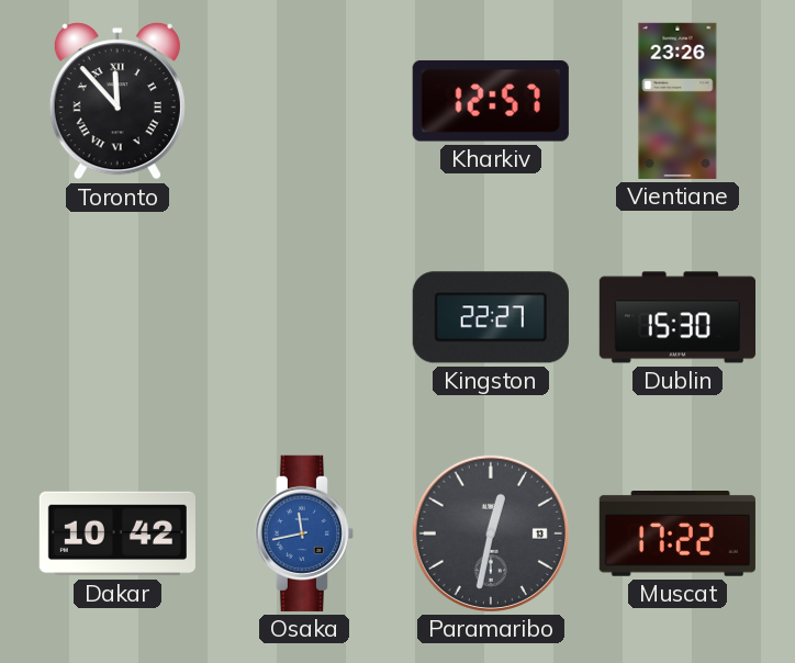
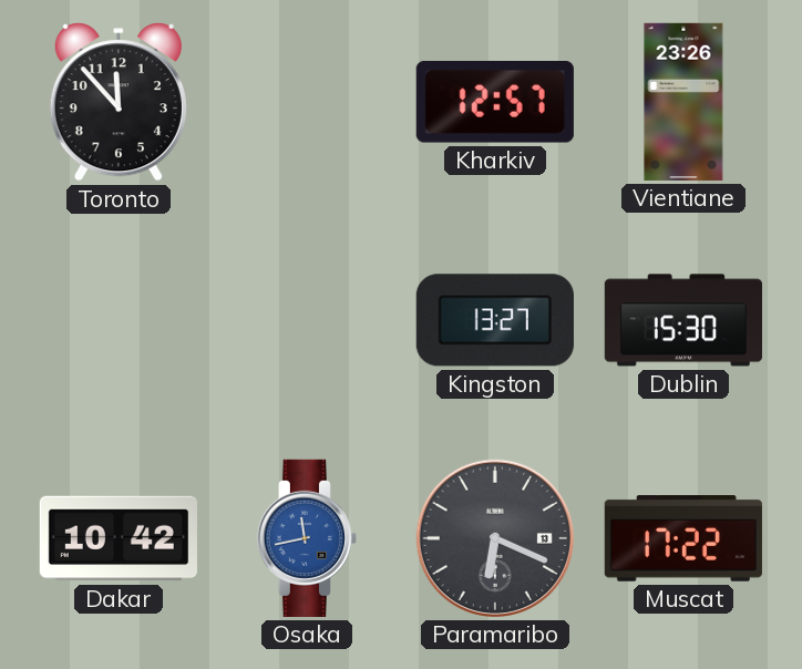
Toronto numerals: Roman -> Arabic
Kingston: 22:27 -> 13:27
Paramaribo: 12:32 -> 6:19
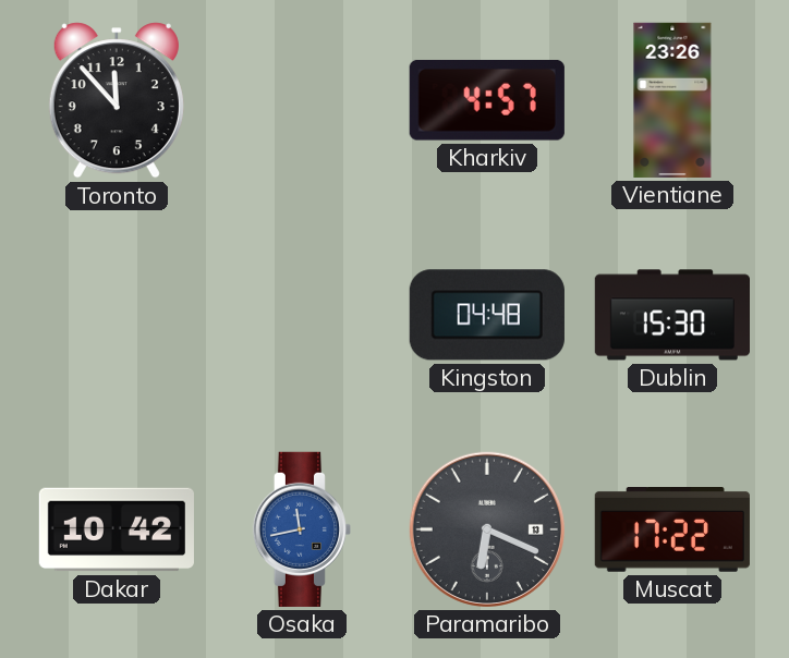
Kharkiv: 12:57 -> 4:57
Kingston: 13:27 -> 04:48
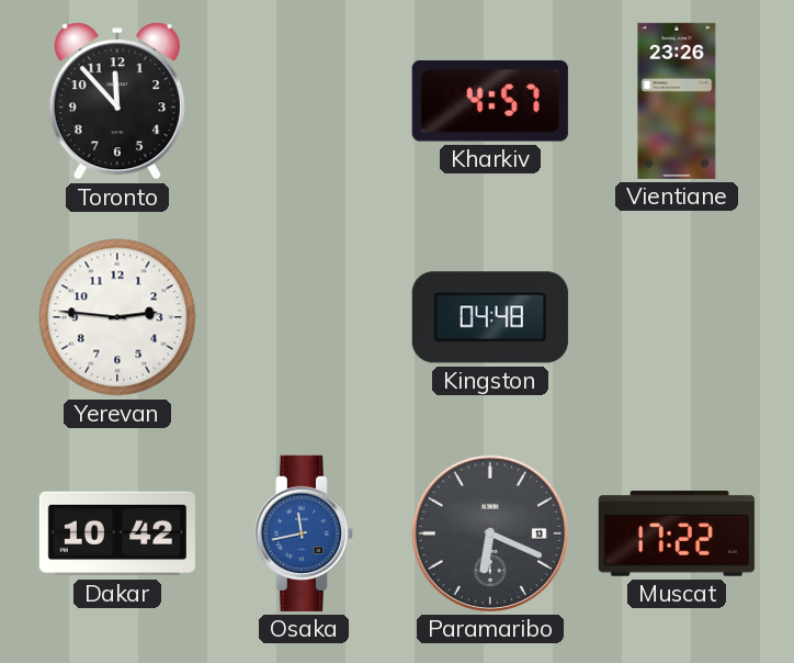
Yerevan: none -> 2:46
Dublin: 15:30 -> none
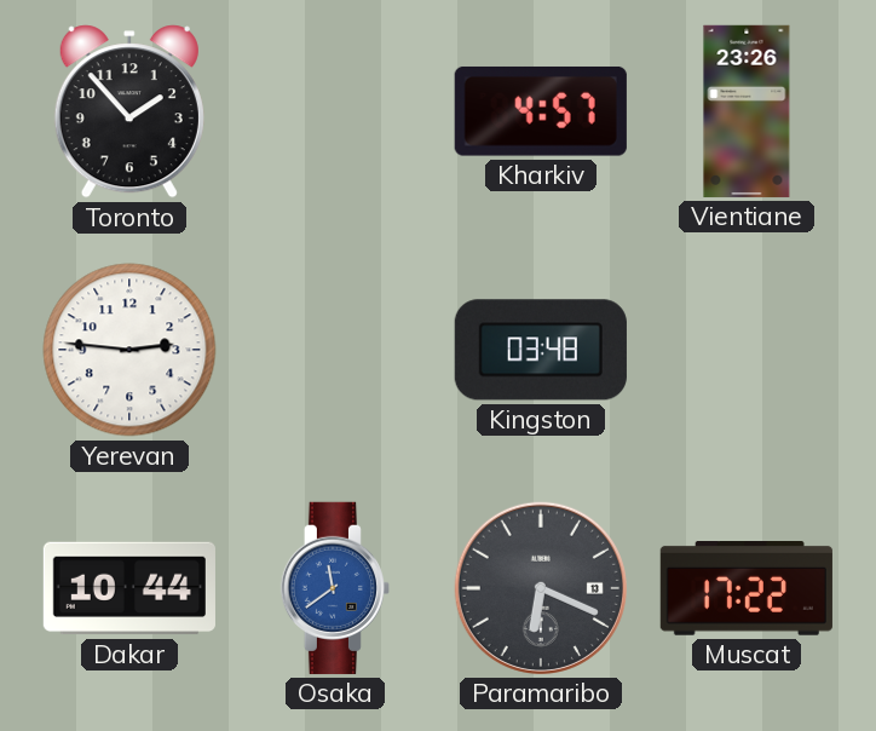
Toronto: 11:53 -> 1:53
Kingston: 04:48 -> 03:48
Dakar: 10:42 -> 10:44
Osaka: 11:43 -> 11:39
